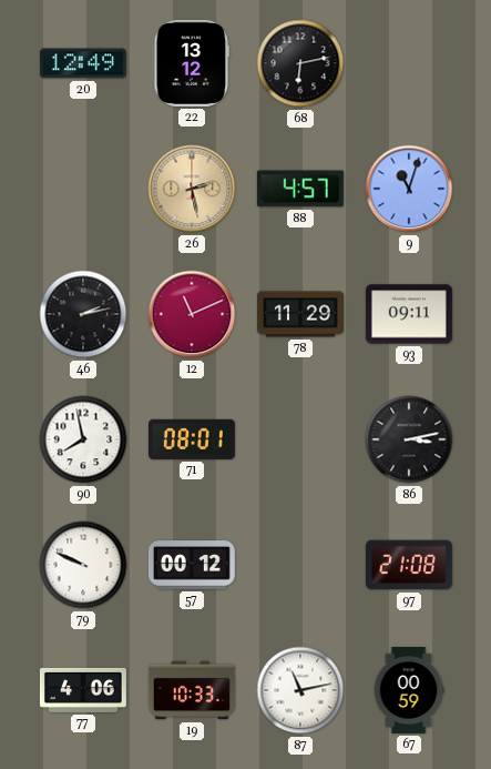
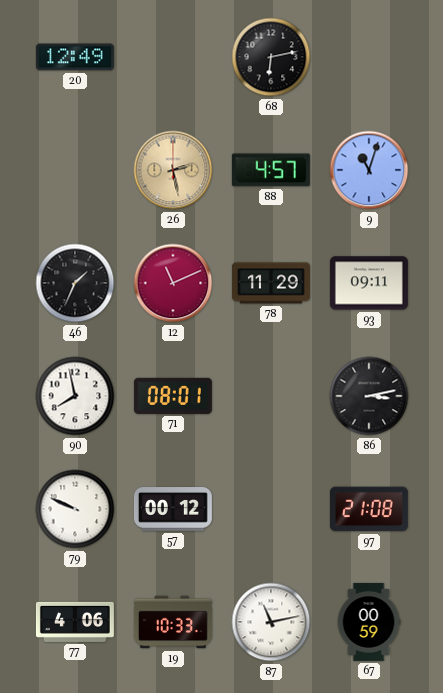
22: 13:12 -> none
46: 2:13 -> 1:34
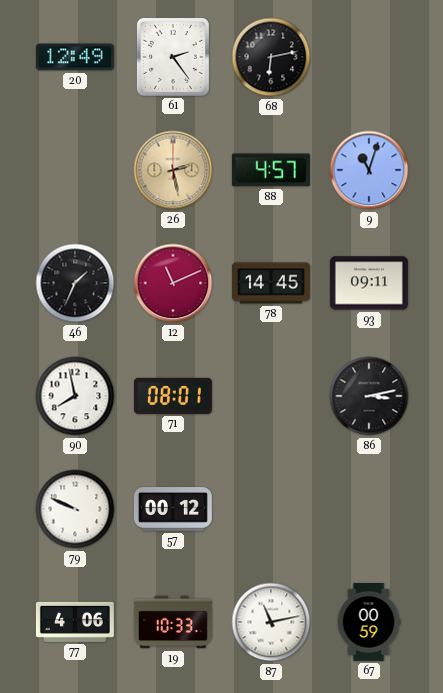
61: none -> 2:24
78: 11:29 -> 14:45
97: 21:08 -> none
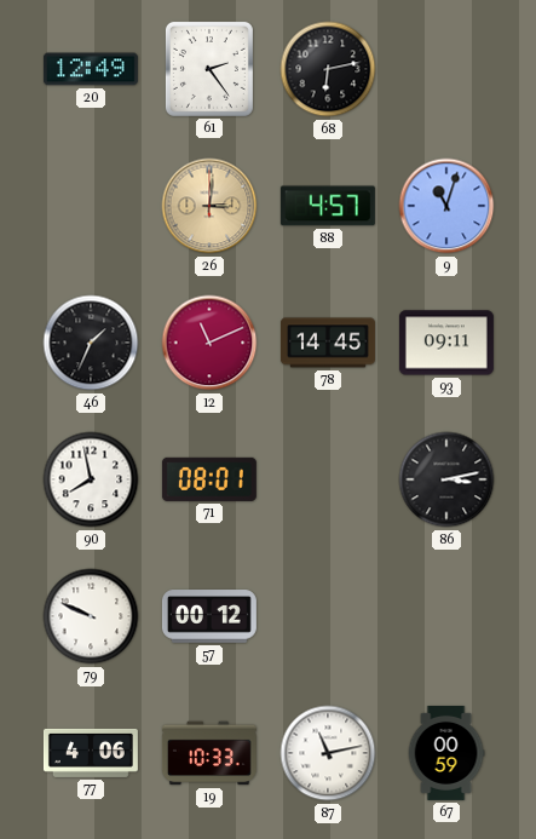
26: 2:28 -> 3:01
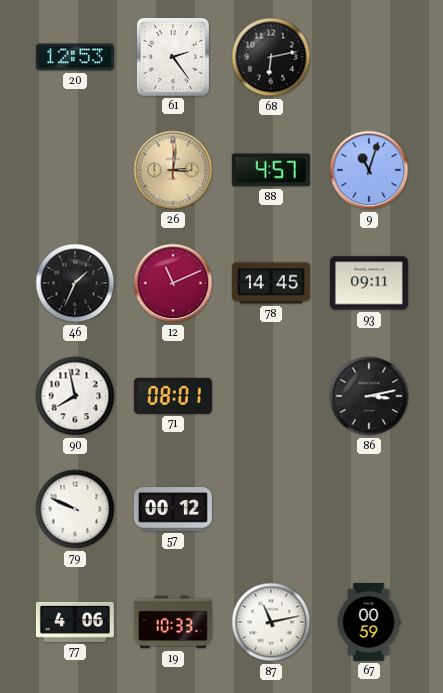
20: 12:49 -> 12:53
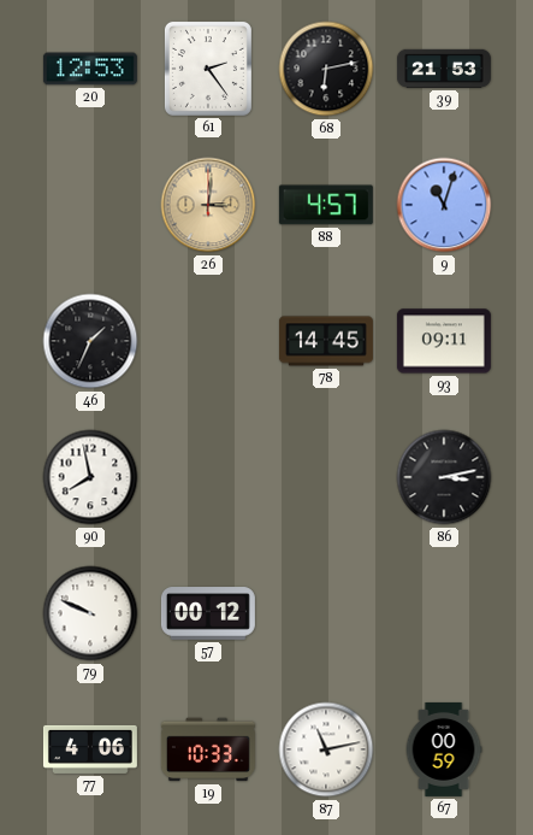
39: none -> 21:53
12: 11:11 -> none
71: 08:01 -> none
